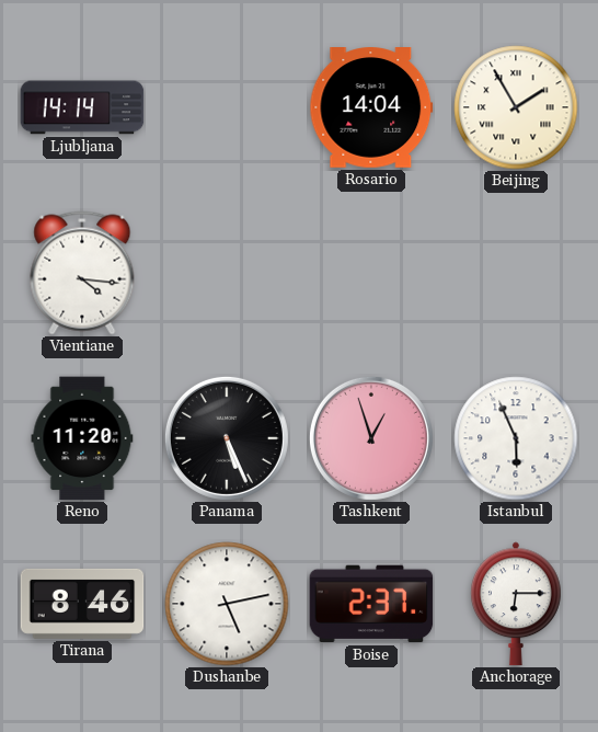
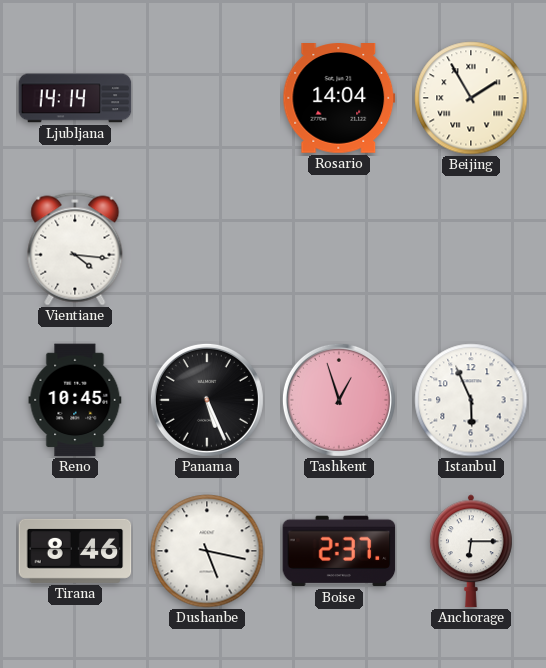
Reno: 11:20 -> 10:45
Dushanbe: 5:13 -> 5:17
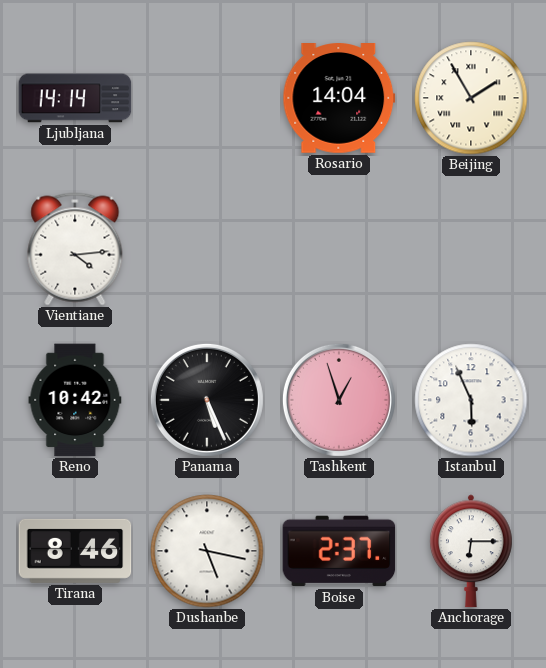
Vientiane: 4:16 -> 4:14
Reno: 10:45 -> 10:42
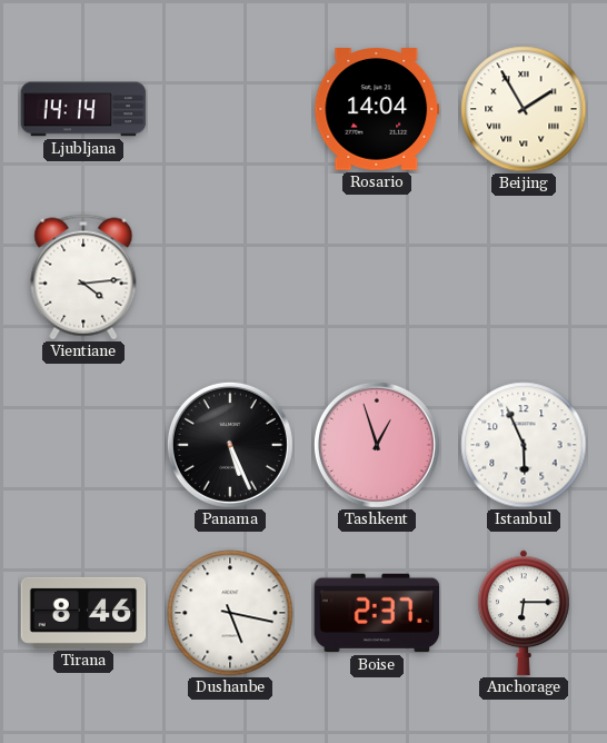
Reno: 10:42 -> none
